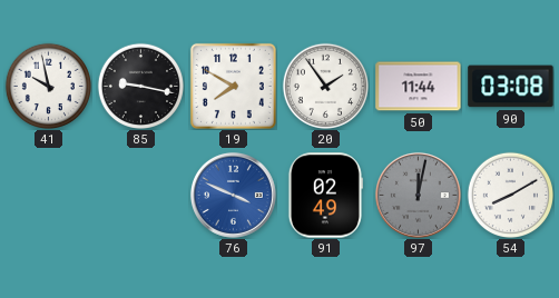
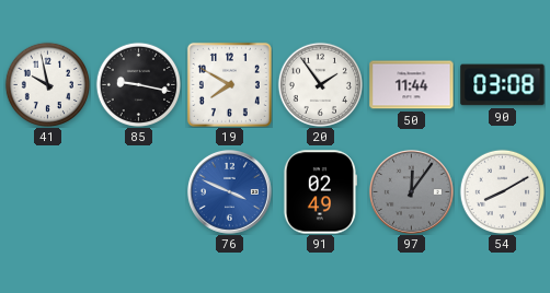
97: 12:02 -> 12:06
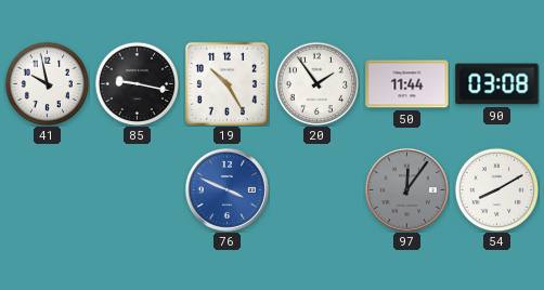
19: 7:50 -> 10:25
91: 02:49 -> none
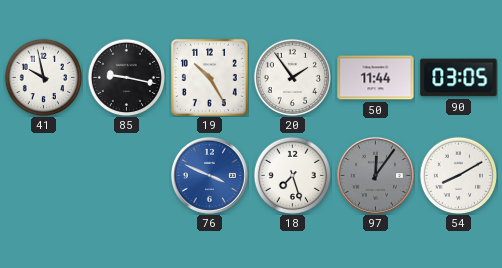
90: 03:08 -> 03:05
18: none -> 7:27
